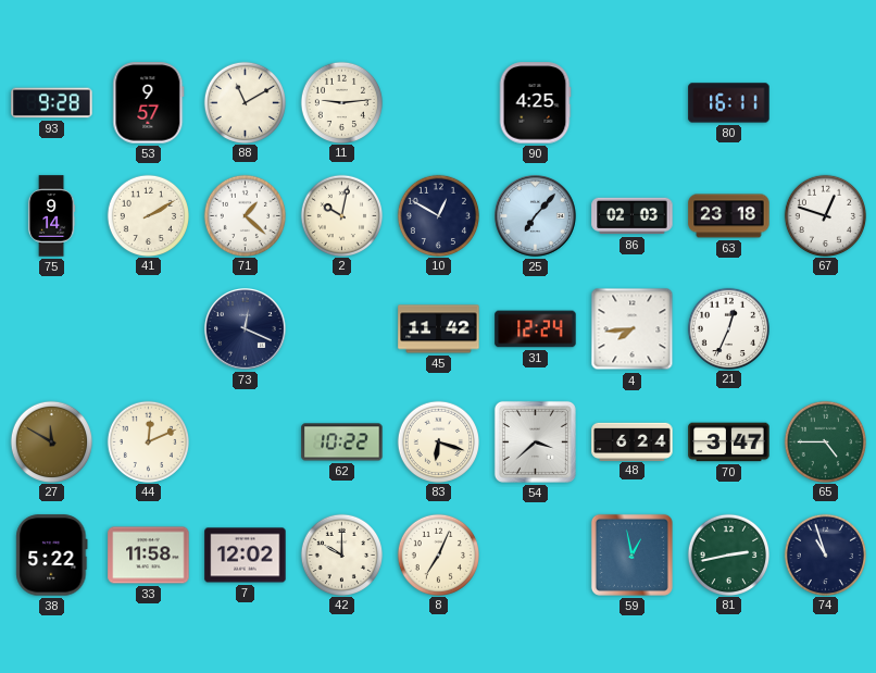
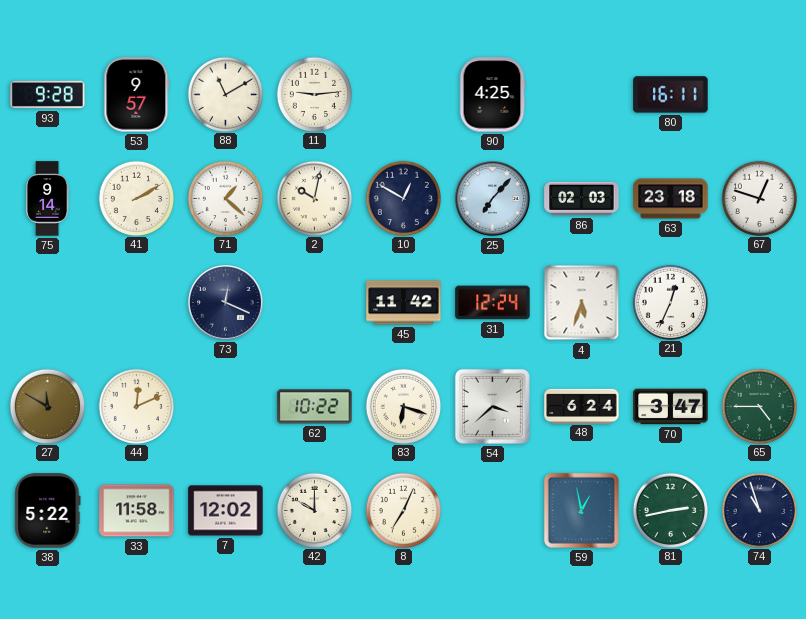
4: 7:44 -> 5:33
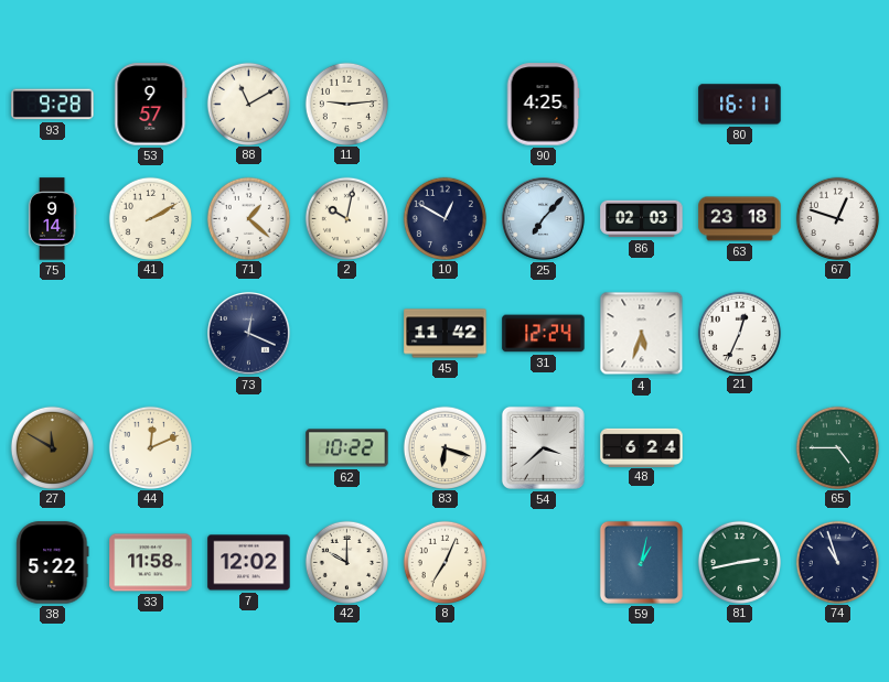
70: 3:47 -> none
59: 12:58 -> 1:02
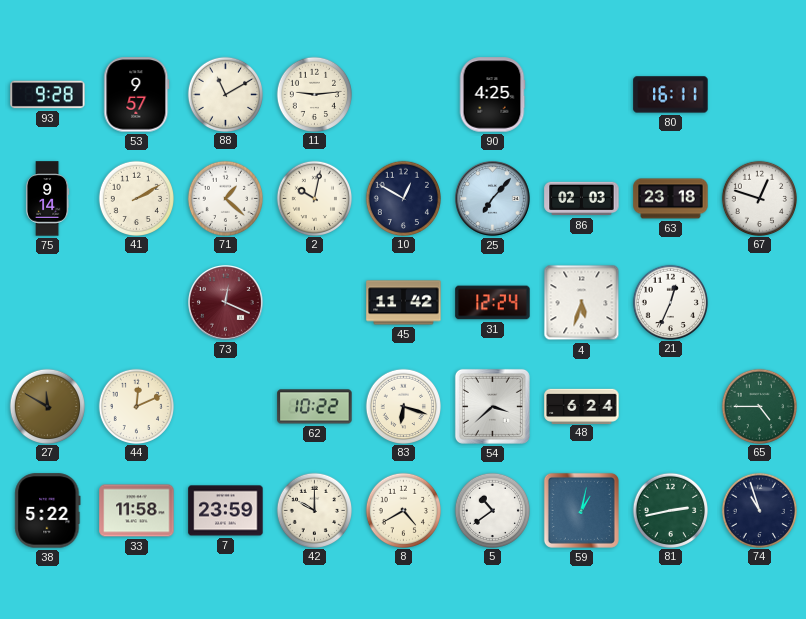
73 dial: navy -> burgundy
7: 12:02 -> 23:59
8: 7:04 -> 4:40
5: none -> 10:39
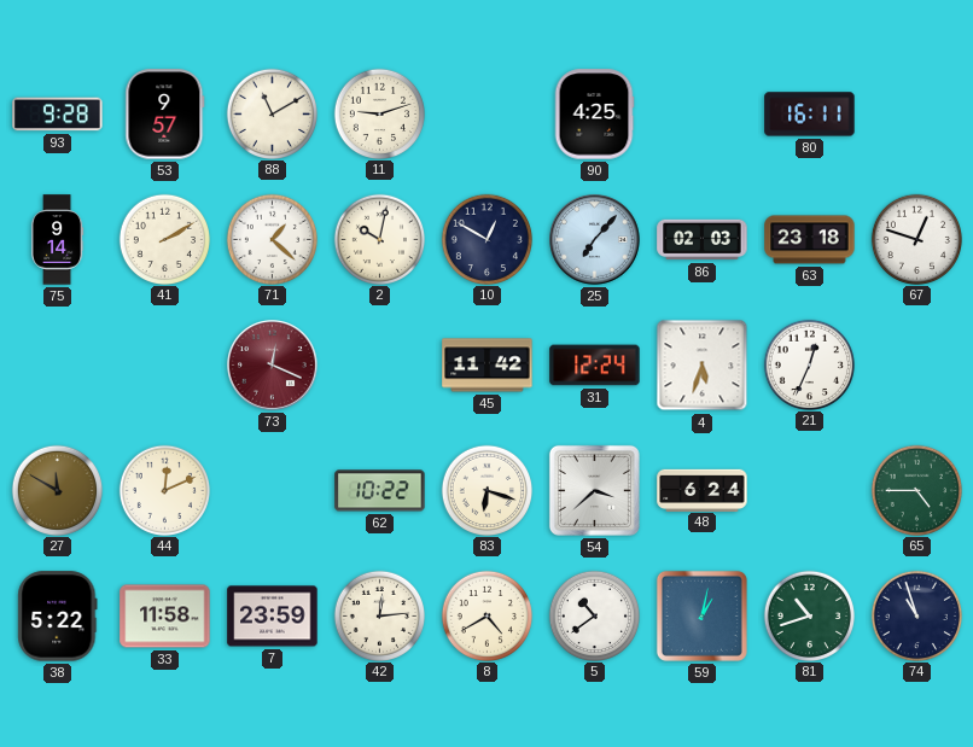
11: 9:14 -> 9:12
42: 10:00 -> 12:14
81: 2:43 -> 10:42
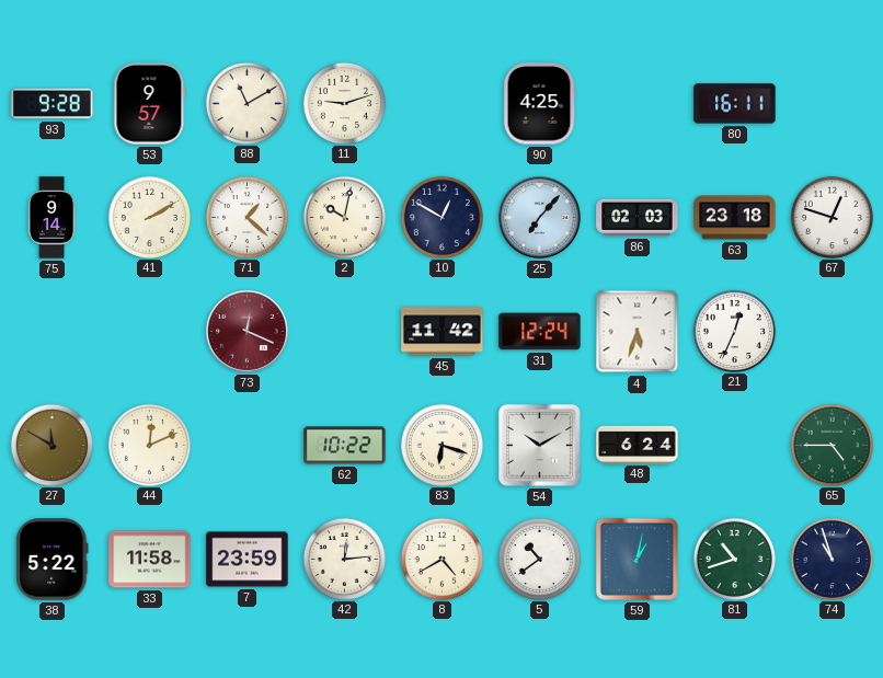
54: 3:38 -> 10:10
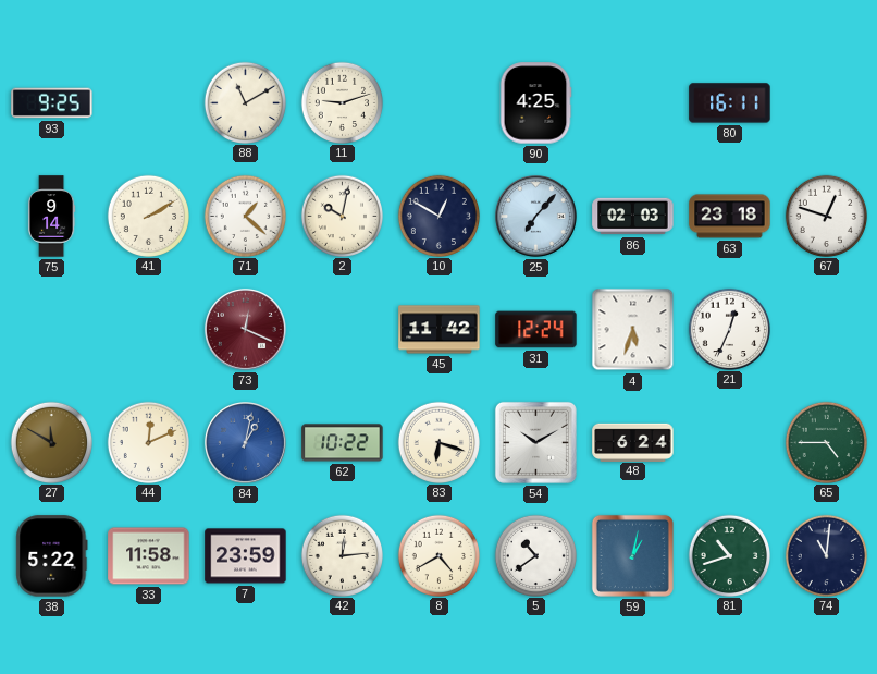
93: 9:28 -> 9:25
53: 9:57 -> none
84: none -> 1:02
74: 10:57 -> 11:01
